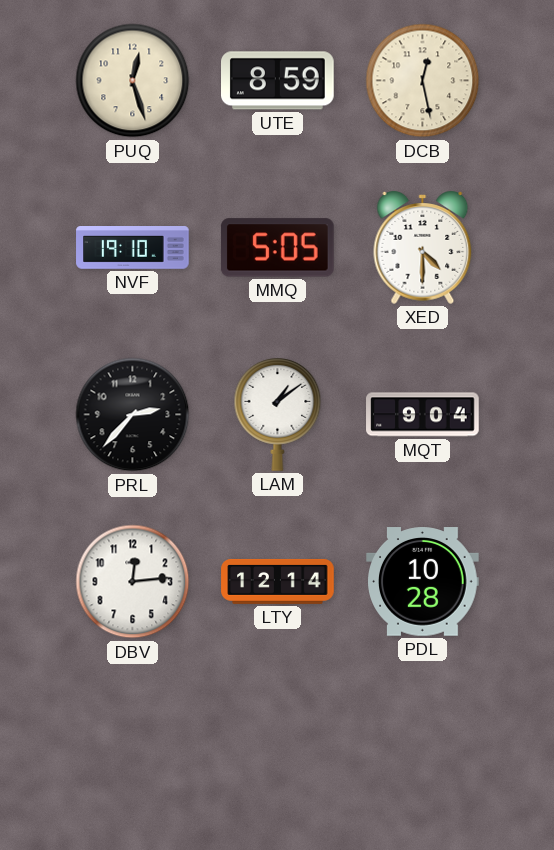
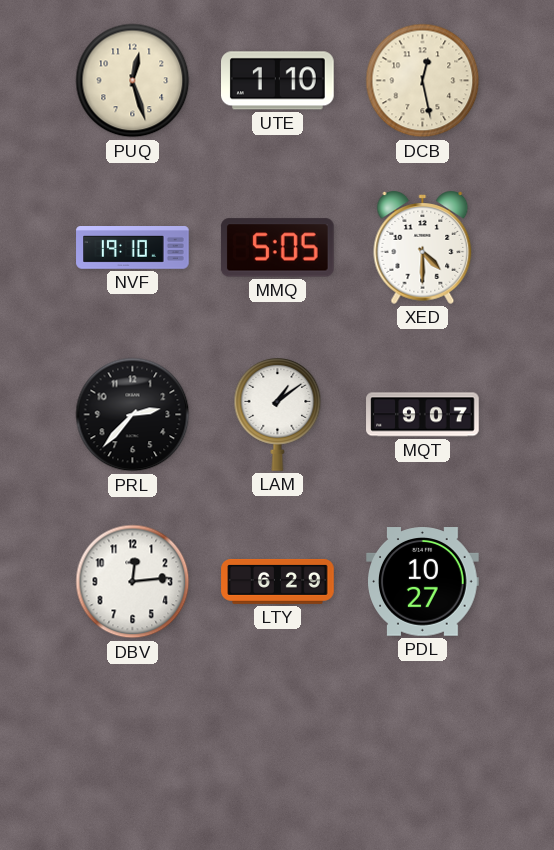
UTE: 8:59 -> 1:10
MQT: 9:04 -> 9:07
LTY: 12:14 -> 6:29
PDL: 10:28 -> 10:27
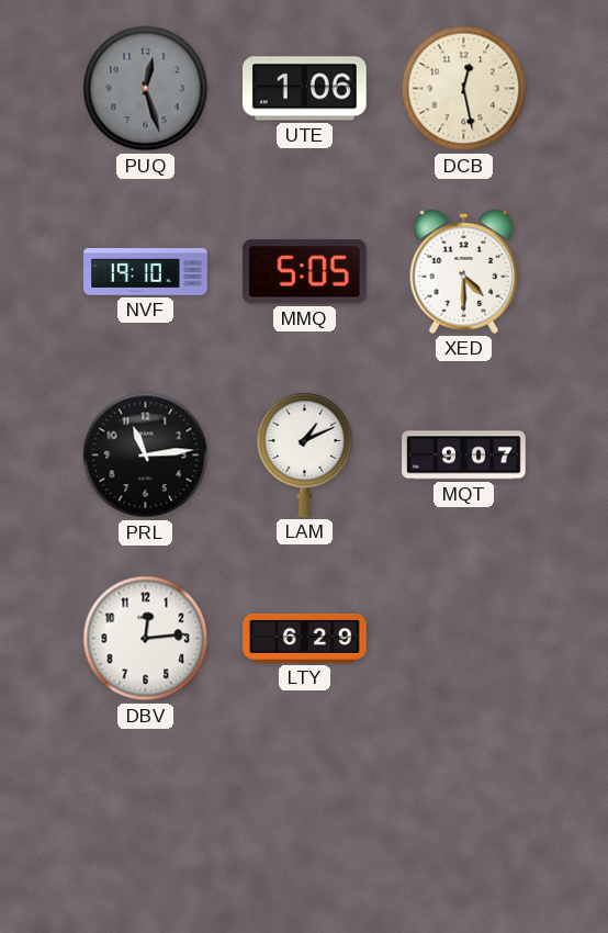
PUQ dial: cream -> grey
UTE: 1:10 -> 1:06
PRL: 2:37 -> 11:14
LAM: 1:09 -> 1:11
PDL: 10:27 -> none
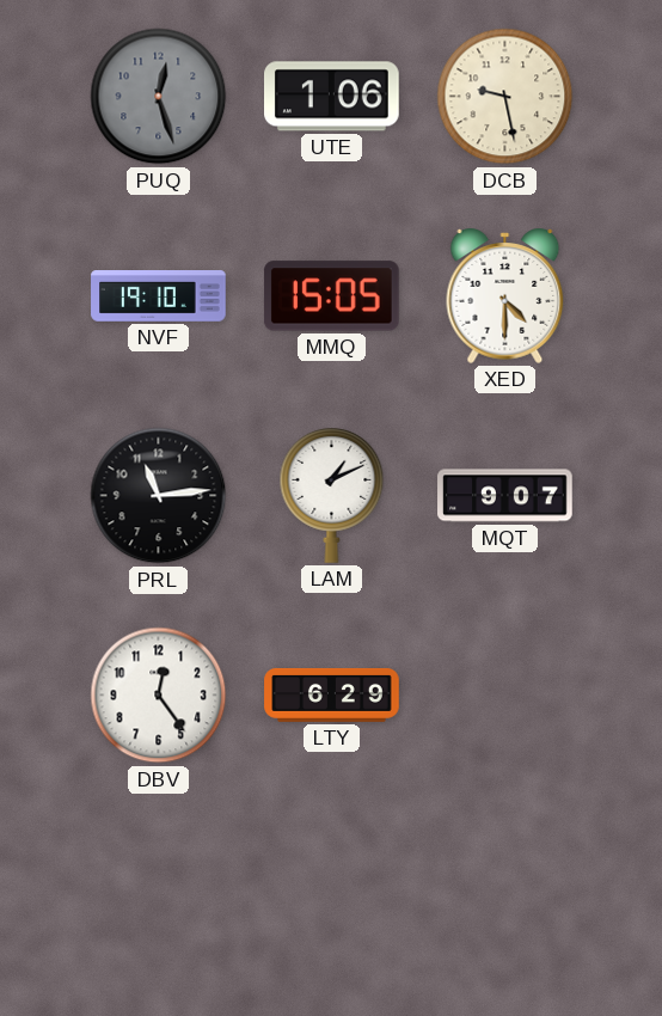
DCB: 12:28 -> 9:28
MMQ: 5:05 -> 15:05
DBV: 12:14 -> 12:24
